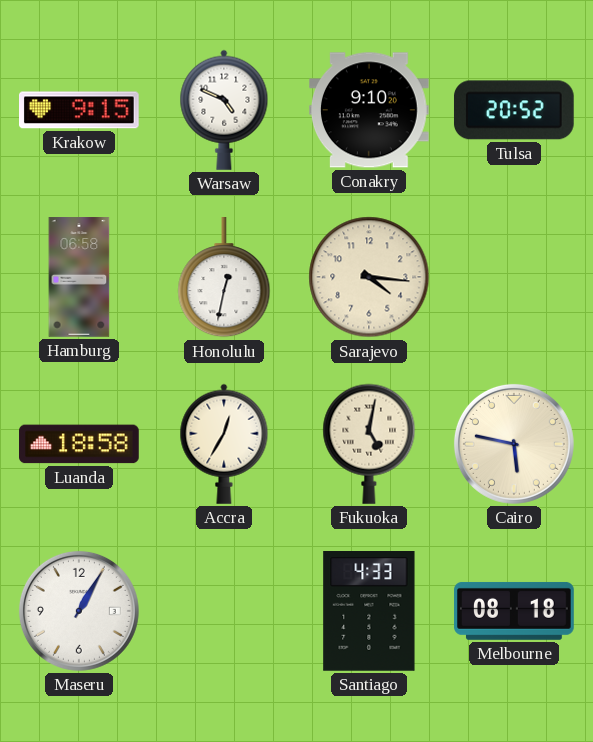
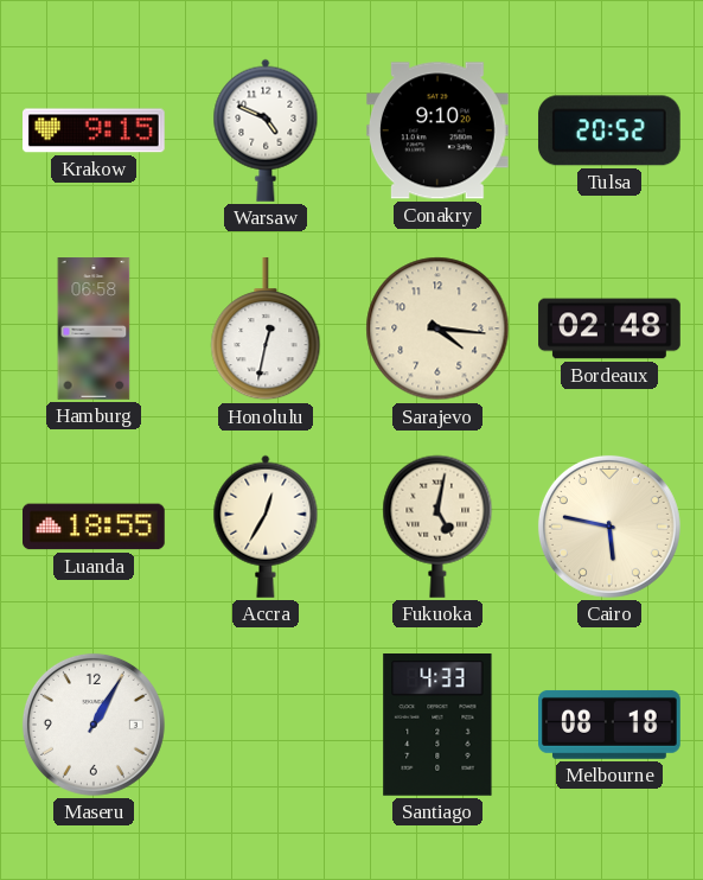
Bordeaux: none -> 02:48
Luanda: 18:58 -> 18:55
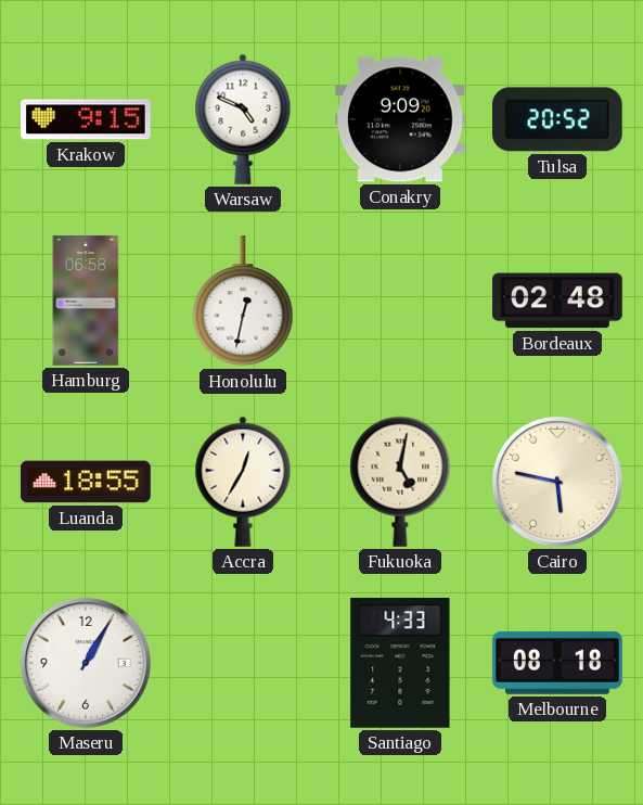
Conakry: 9:10 -> 9:09
Sarajevo: 4:16 -> none
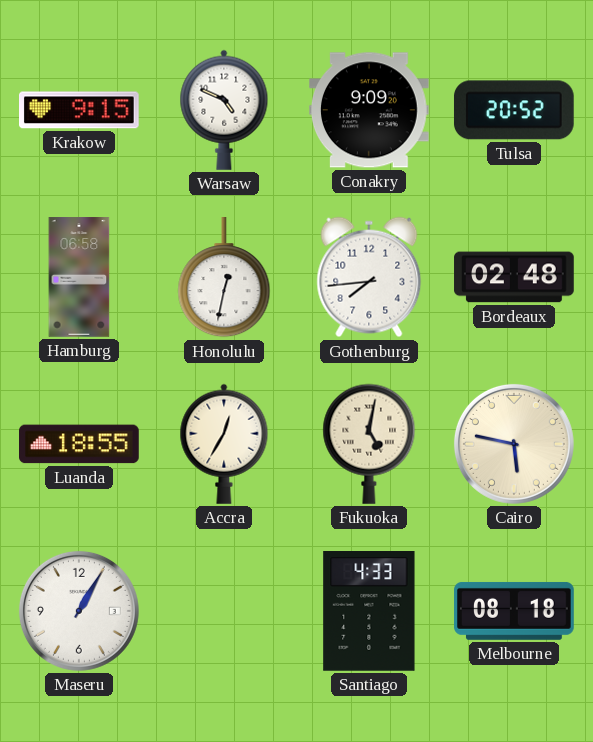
Gothenburg: none -> 7:44
